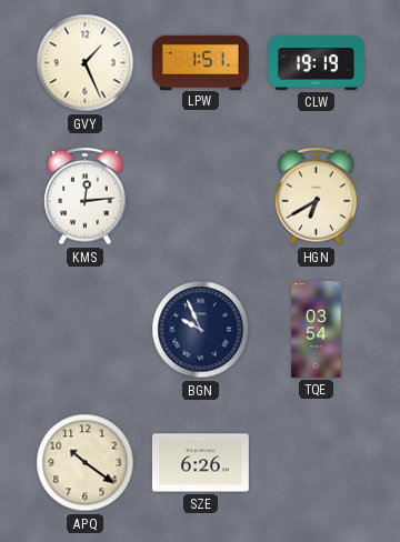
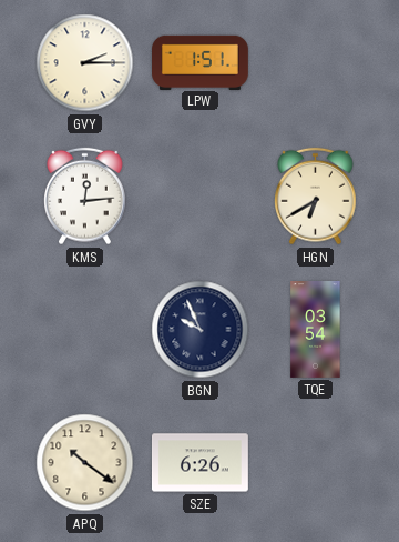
GVY: 1:26 -> 2:15
CLW: 19:19 -> none
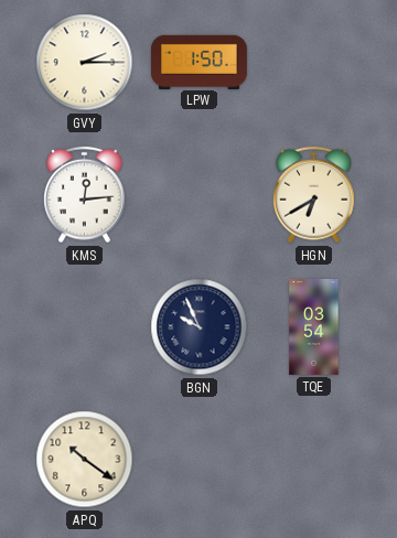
LPW: 1:51 -> 1:50
SZE: 6:26 -> none
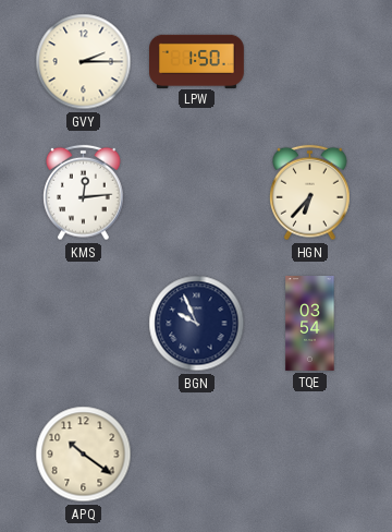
HGN: 6:40 -> 6:37
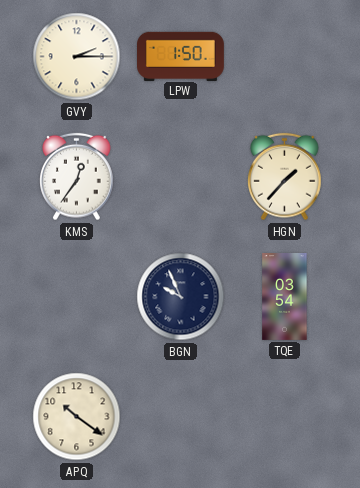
KMS: 12:14 -> 12:36
HGN: 6:37 -> 1:37
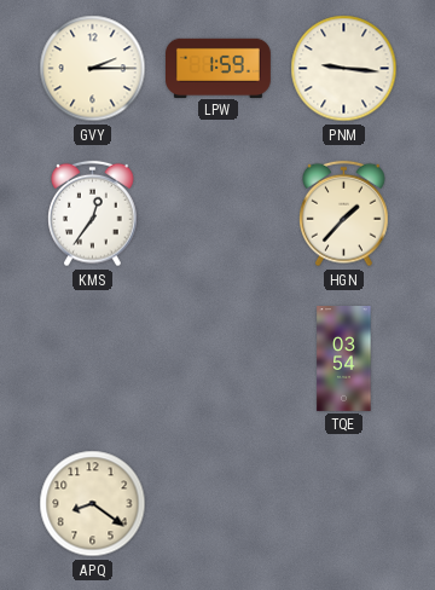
LPW: 1:50 -> 1:59
PNM: none -> 9:16
BGN: 9:56 -> none
APQ: 10:21 -> 8:21
